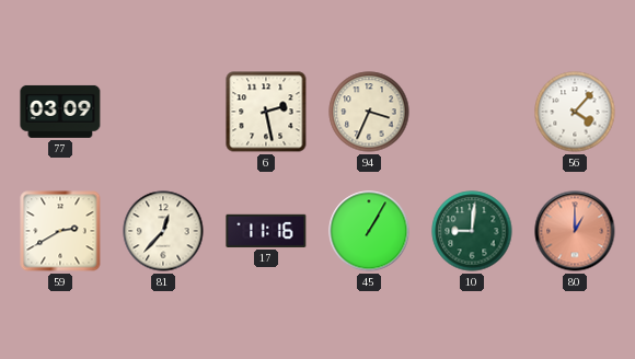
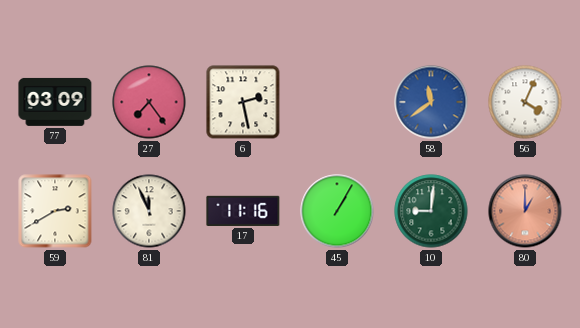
27: none -> 7:24
94: 3:34 -> none
58: none -> 11:39
56: 4:07 -> 4:04
81: 12:37 -> 11:56
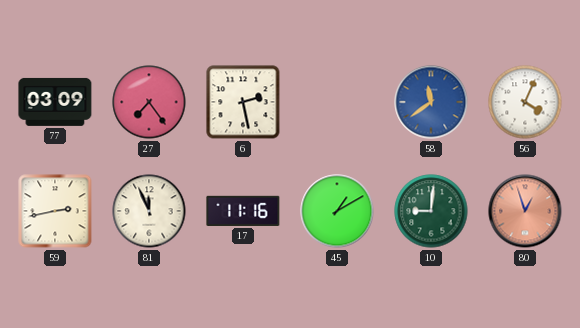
59: 2:40 -> 2:43
45: 1:05 -> 1:10
80: 1:00 -> 12:57
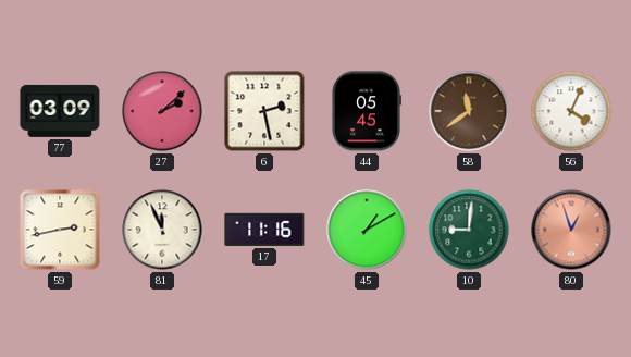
27: 7:24 -> 2:08
44: none -> 05:45
58 dial: blue -> brown
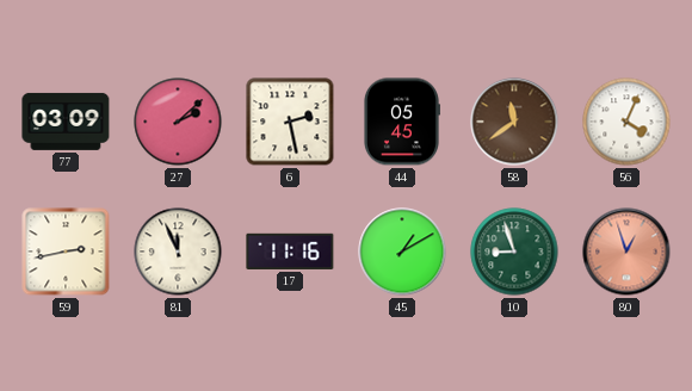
10: 9:01 -> 8:57
